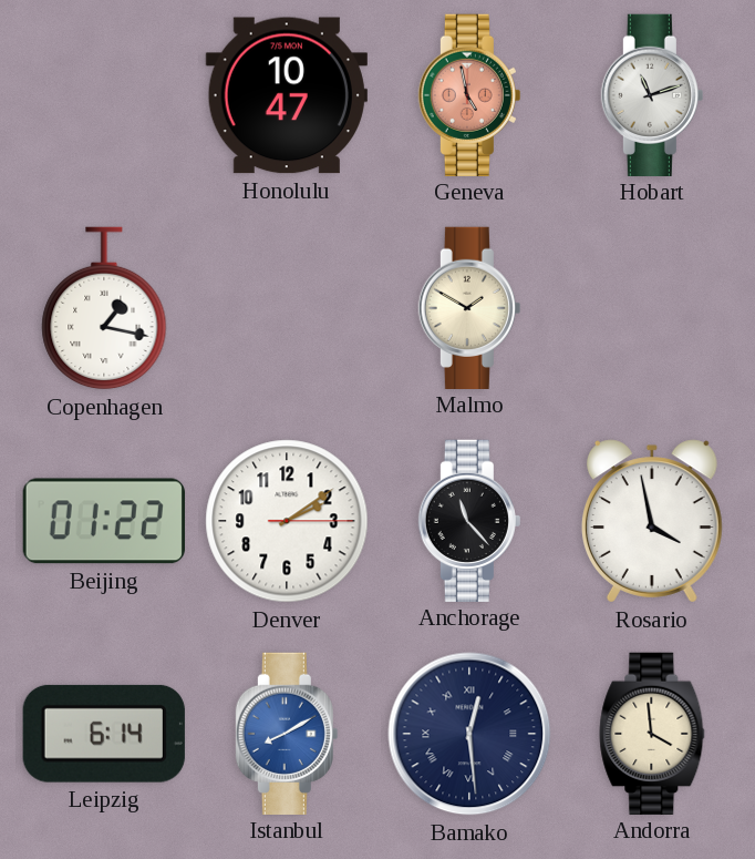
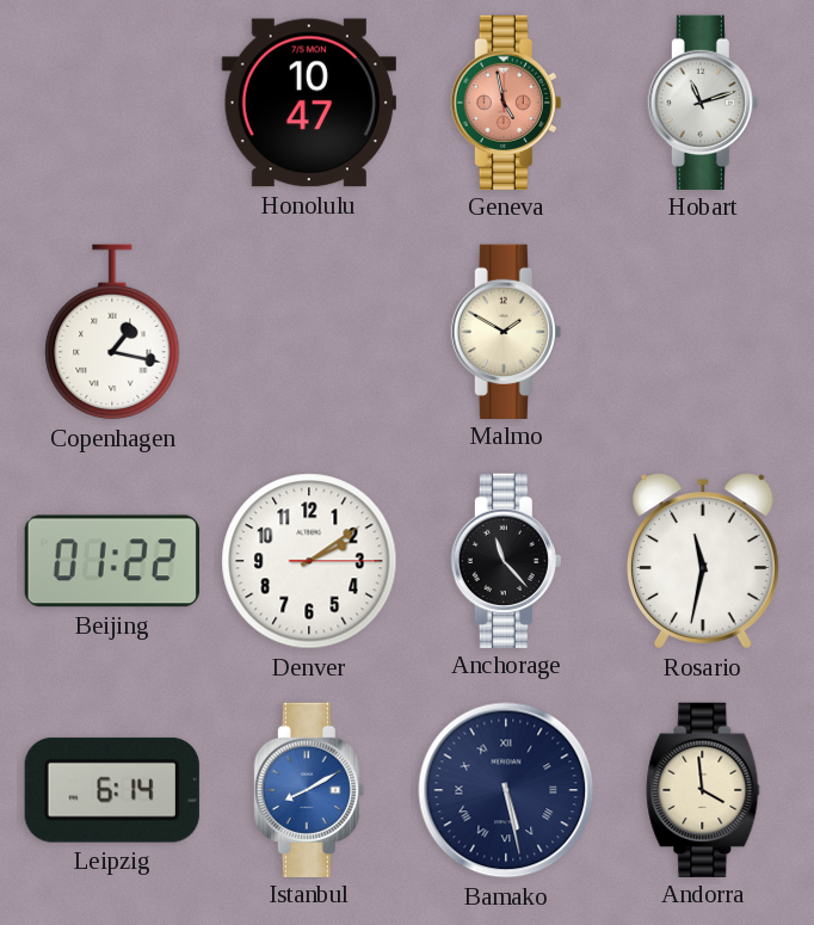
Rosario: 3:58 -> 11:32
Bamako: 12:29 -> 5:28
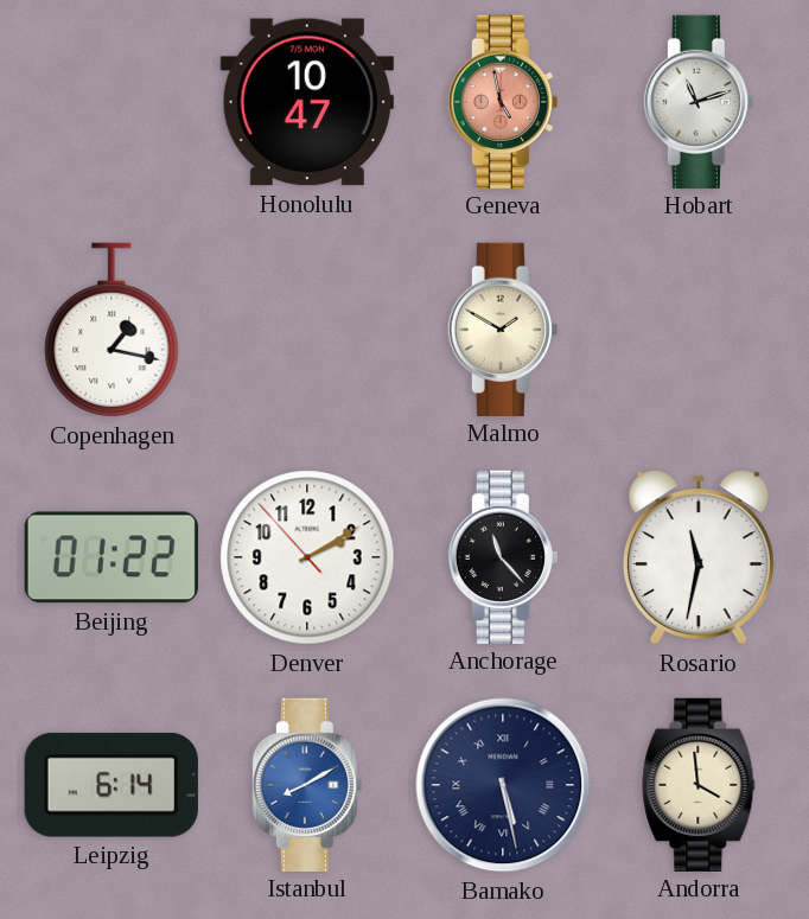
Denver: 2:09:15 -> 2:09:53
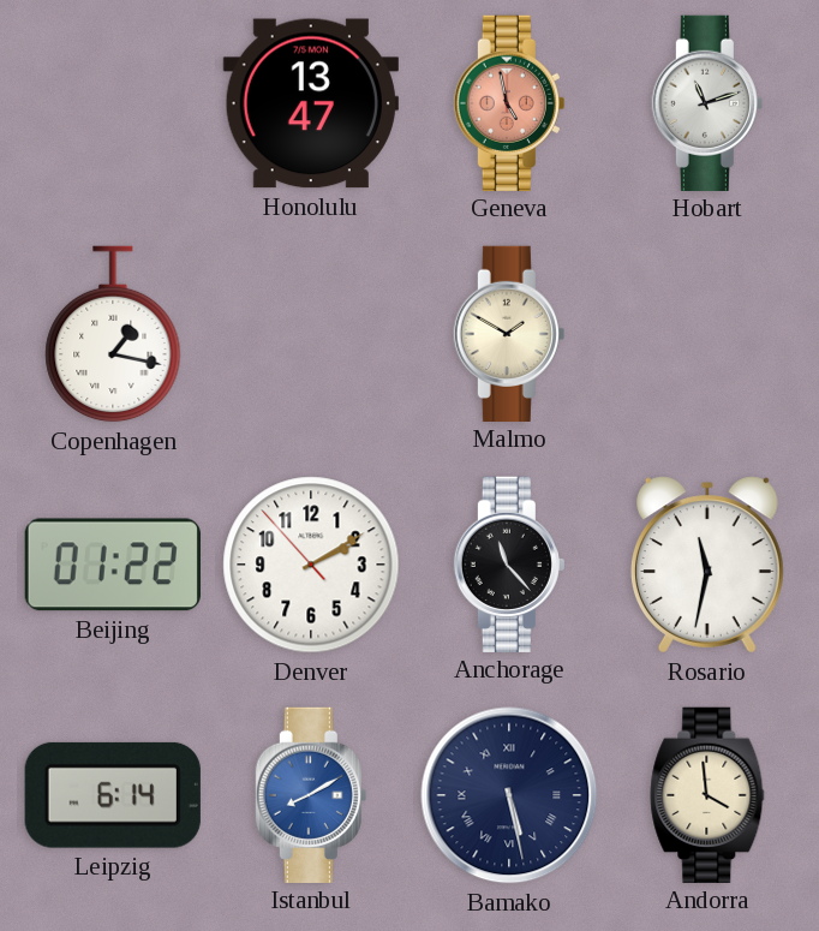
Honolulu: 10:47 -> 13:47
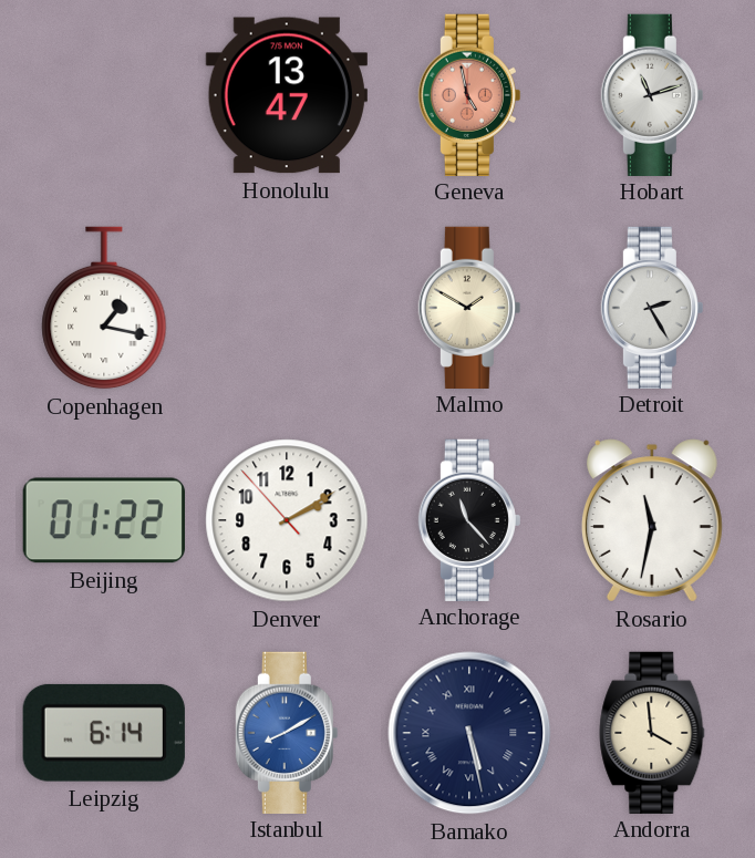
Detroit: none -> 2:25
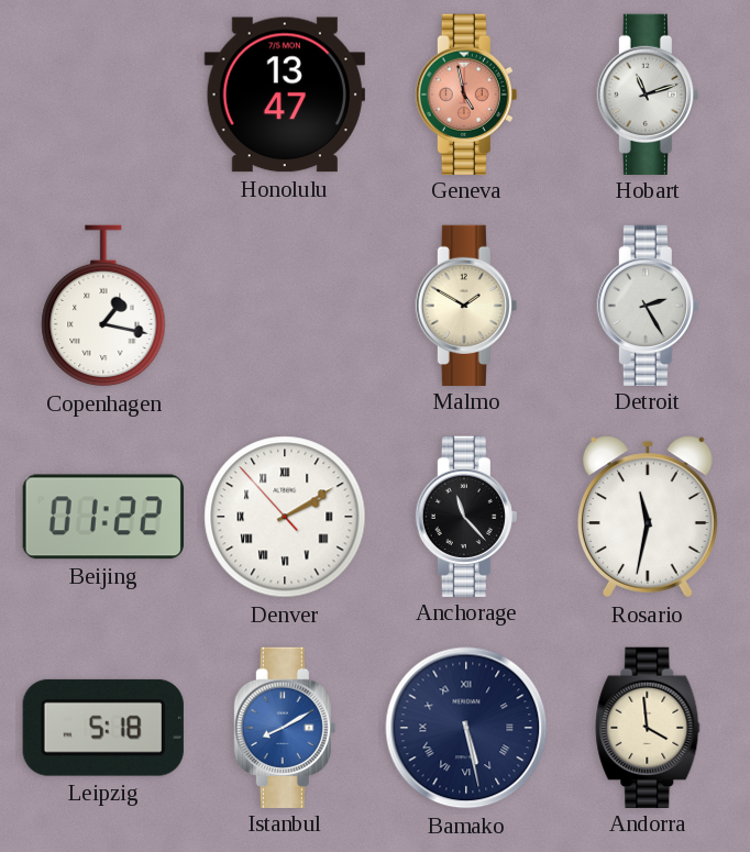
Denver numerals: Arabic -> Roman
Leipzig: 6:14 -> 5:18
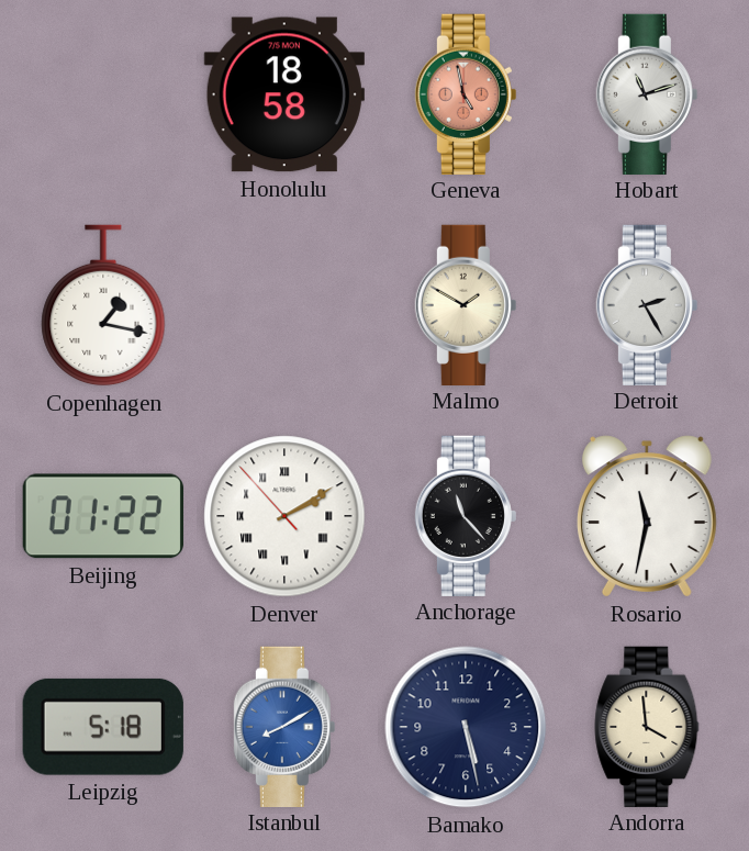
Honolulu: 13:47 -> 18:58
Bamako numerals: Roman -> Arabic
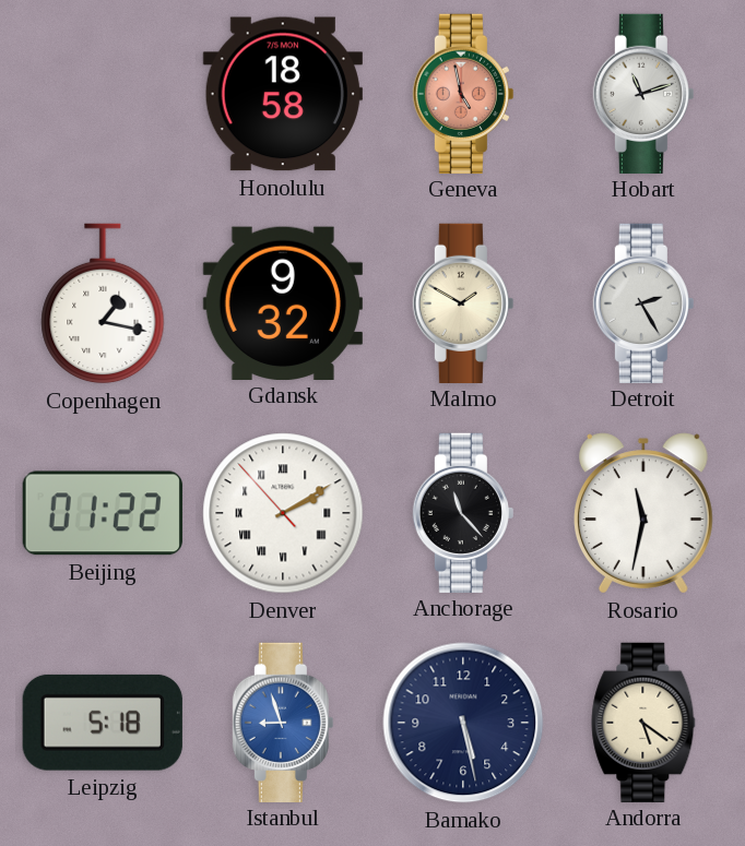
Gdansk: none -> 9:32
Istanbul: 8:10 -> 8:57
Andorra: 3:59 -> 5:21
